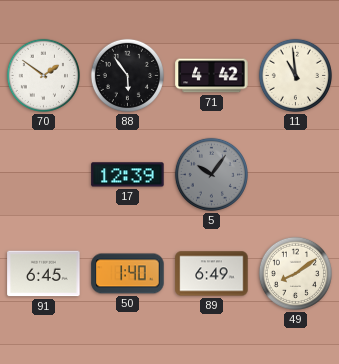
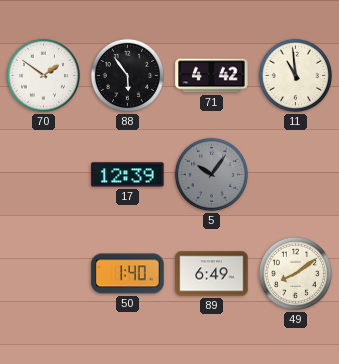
91: 6:45 -> none
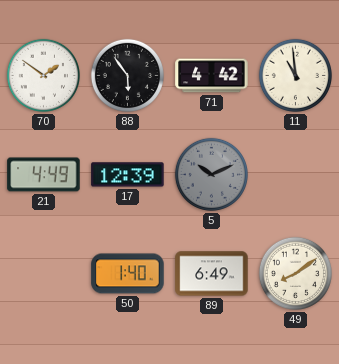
21: none -> 4:49
5: 10:06 -> 10:11
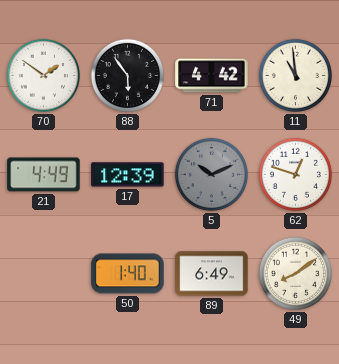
62: none -> 12:48
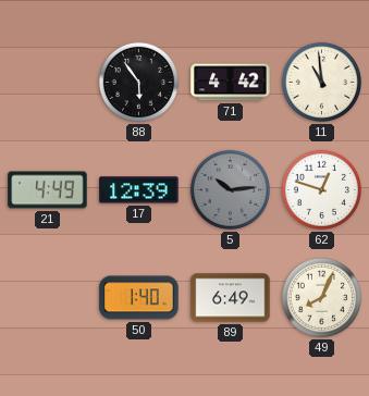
70: 1:51 -> none
5: 10:11 -> 10:14
49: 8:09 -> 8:04
